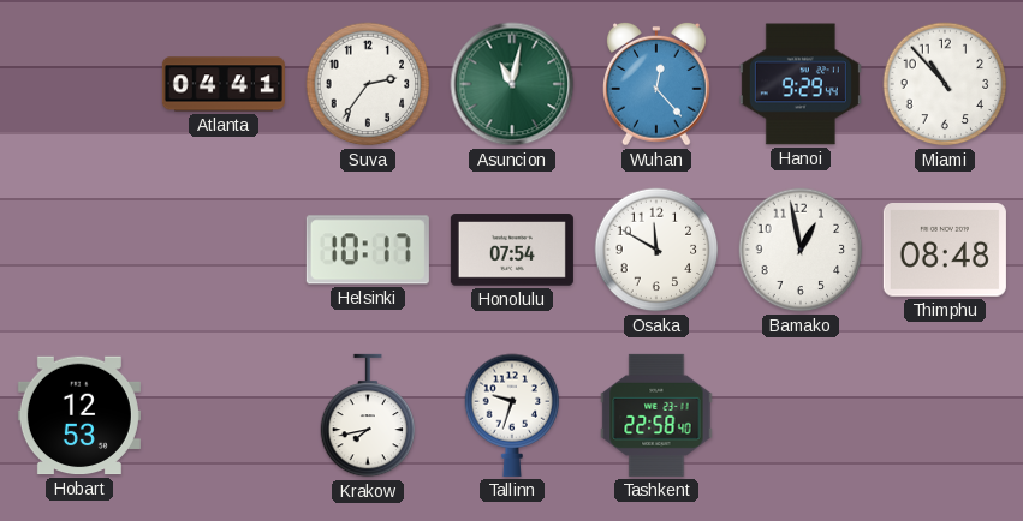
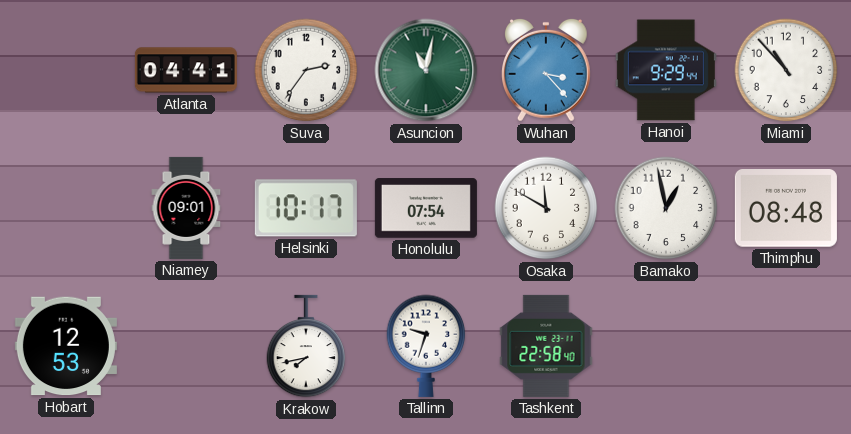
Wuhan: 12:23 -> 3:23
Niamey: none -> 09:01
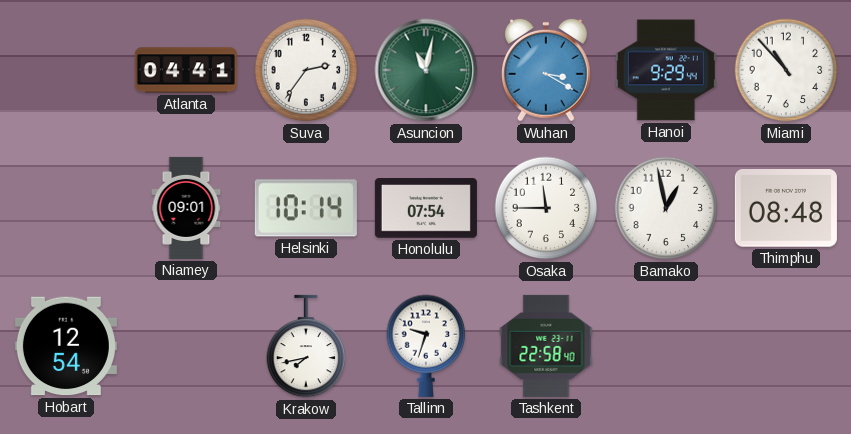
Wuhan: 3:23 -> 3:20
Helsinki: 10:17 -> 10:14
Osaka: 11:50 -> 11:45
Hobart: 12:53 -> 12:54
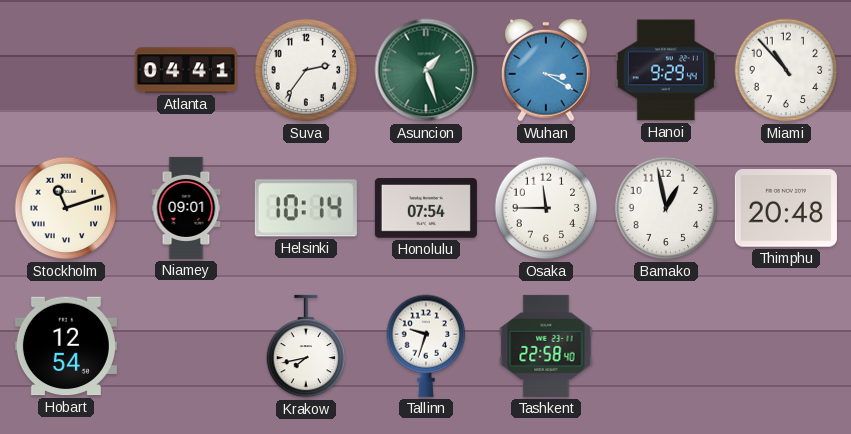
Asuncion: 11:02 -> 1:27
Stockholm: none -> 11:12
Thimphu: 08:48 -> 20:48
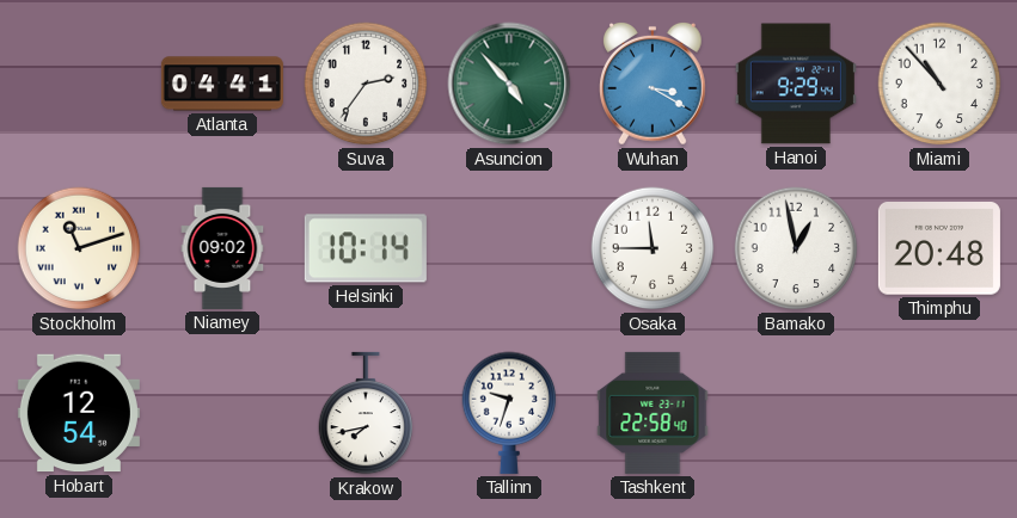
Asuncion: 1:27 -> 4:53
Niamey: 09:01 -> 09:02
Honolulu: 07:54 -> none
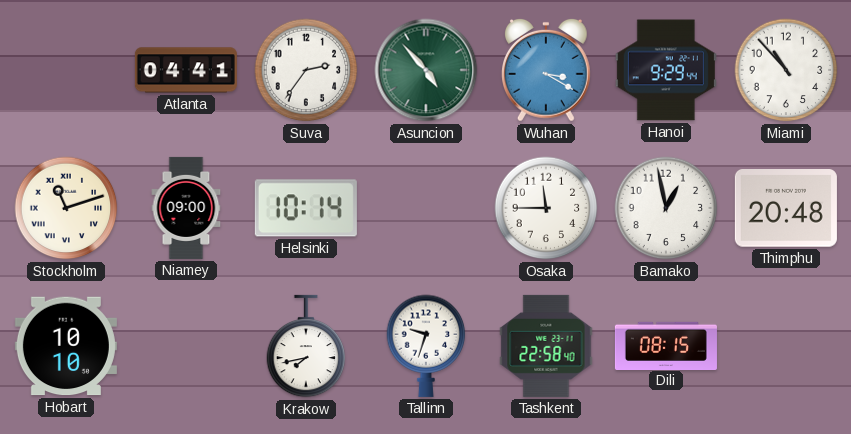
Niamey: 09:02 -> 09:00
Hobart: 12:54 -> 10:10
Dili: none -> 08:15
